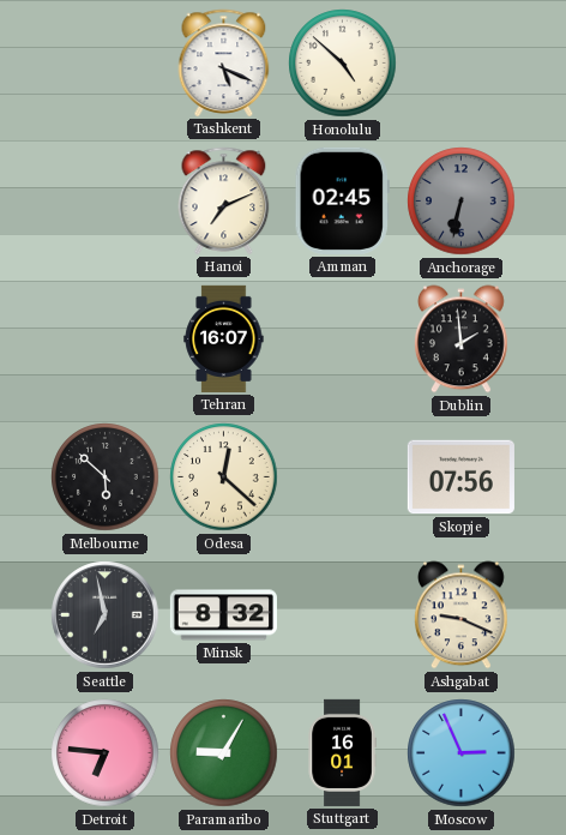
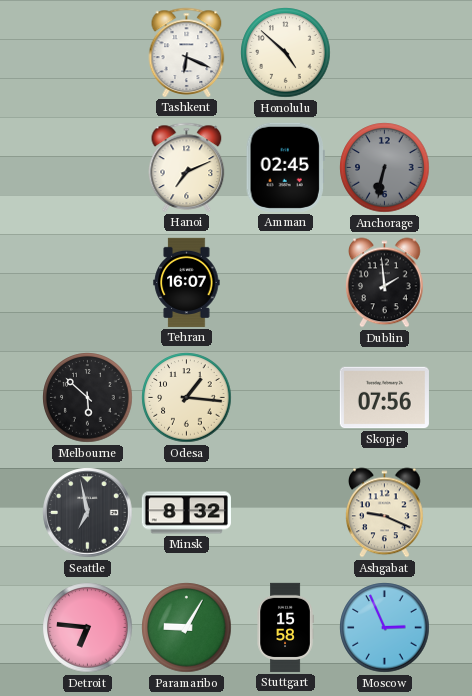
Tashkent: 5:19 -> 6:19
Odesa: 12:22 -> 1:16
Stuttgart: 16:01 -> 15:58
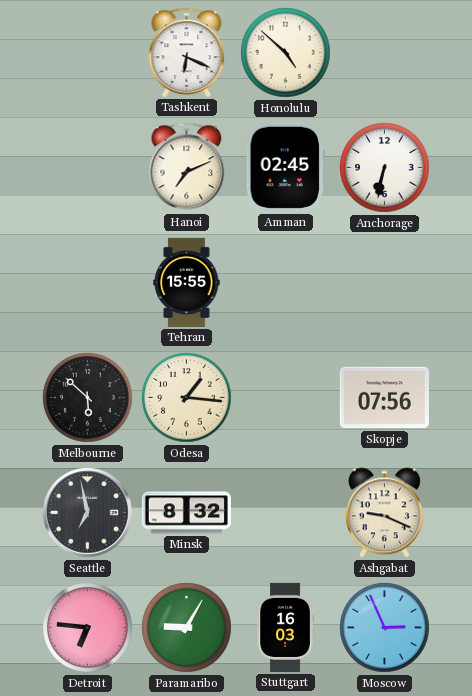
Anchorage dial: grey -> white
Tehran: 16:07 -> 15:55
Dublin: 1:59 -> none
Stuttgart: 15:58 -> 16:03
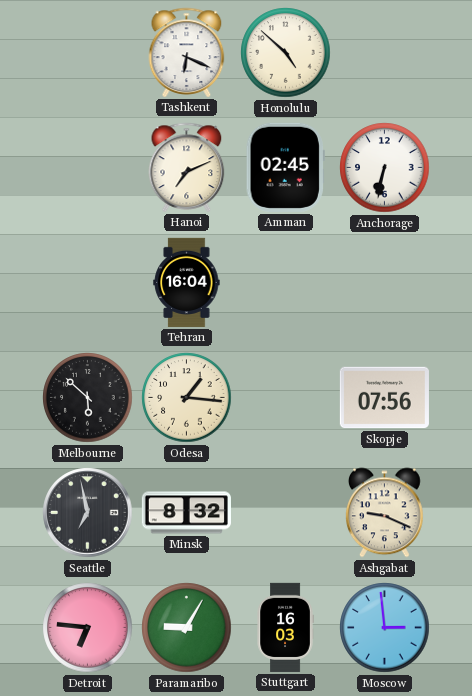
Tehran: 15:55 -> 16:04
Moscow: 2:56 -> 2:59
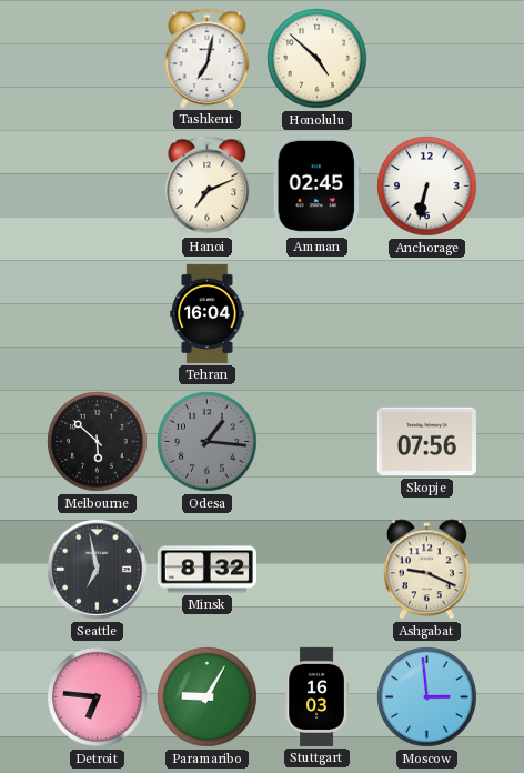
Tashkent: 6:19 -> 7:02
Odesa dial: cream -> grey
